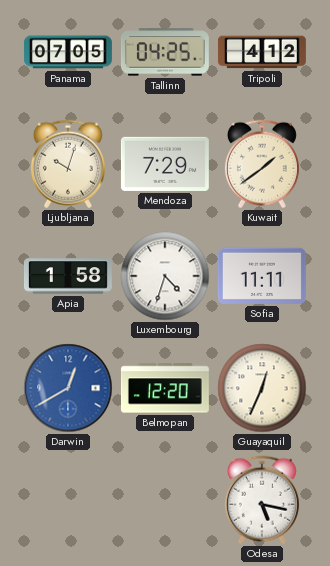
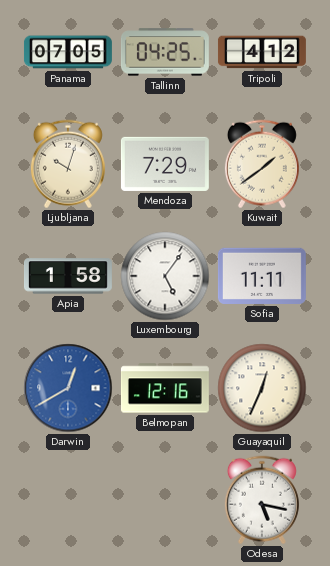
Luxembourg: 4:33 -> 5:06
Belmopan: 12:20 -> 12:16
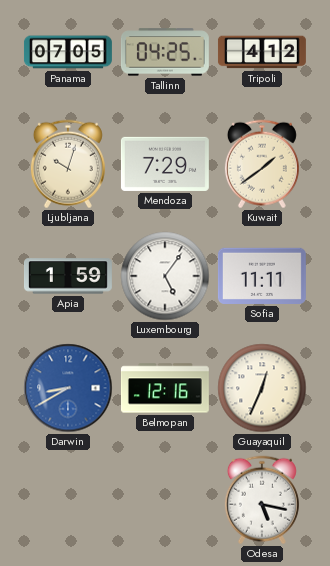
Apia: 1:58 -> 1:59
Darwin: 12:40 -> 8:40
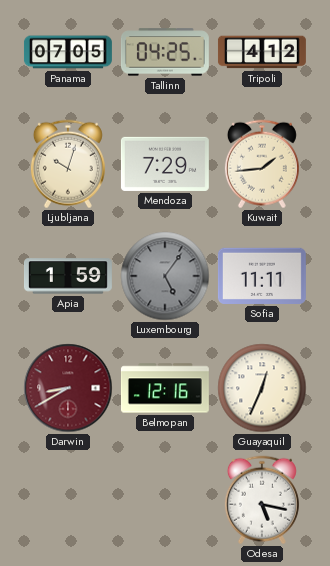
Kuwait: 1:39 -> 1:44
Luxembourg dial: white -> grey
Darwin dial: blue -> burgundy
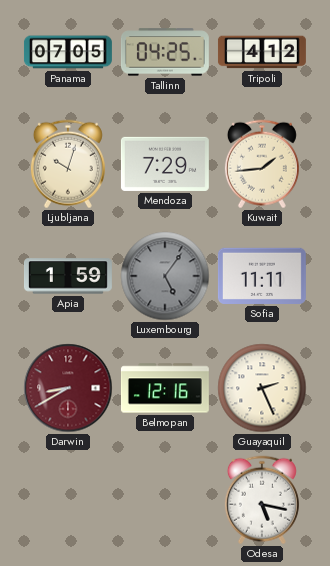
Guayaquil: 12:34 -> 2:26
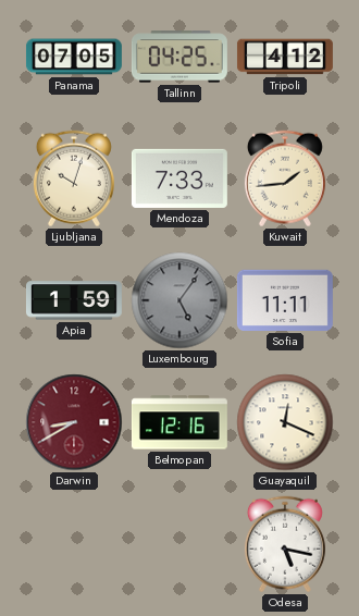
Mendoza: 7:29 -> 7:33
Guayaquil: 2:26 -> 12:19
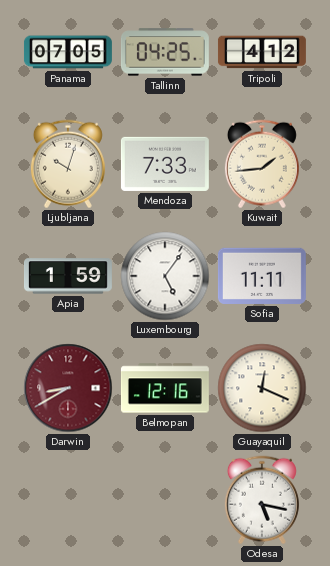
Luxembourg dial: grey -> white
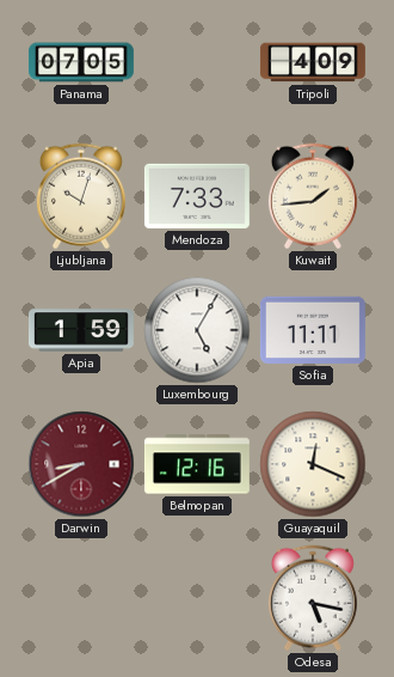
Tallinn: 04:25 -> none
Tripoli: 4:12 -> 4:09
Luxembourg: 5:06 -> 5:05
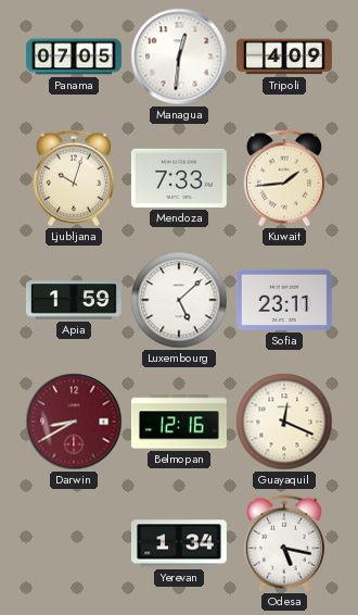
Managua: none -> 12:31
Luxembourg: 5:05 -> 5:08
Sofia: 11:11 -> 23:11
Yerevan: none -> 1:34
